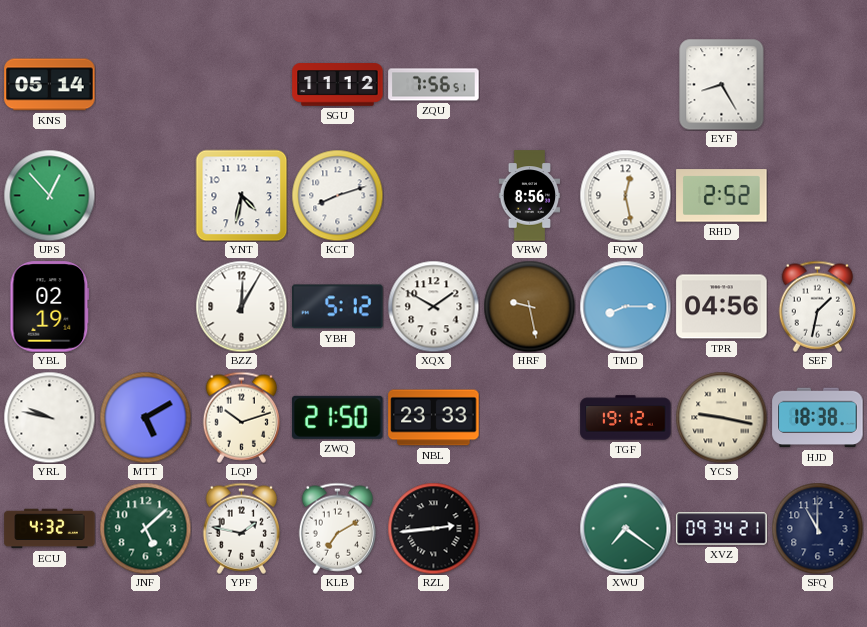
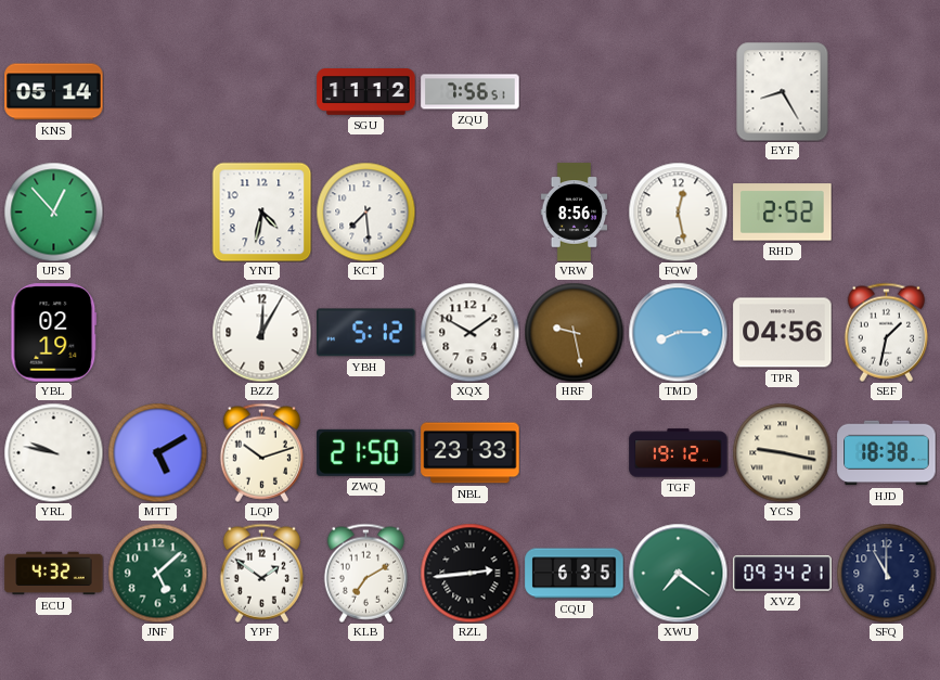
KCT: 8:12 -> 7:29
YPF: 1:47 -> 1:51
CQU: none -> 6:35
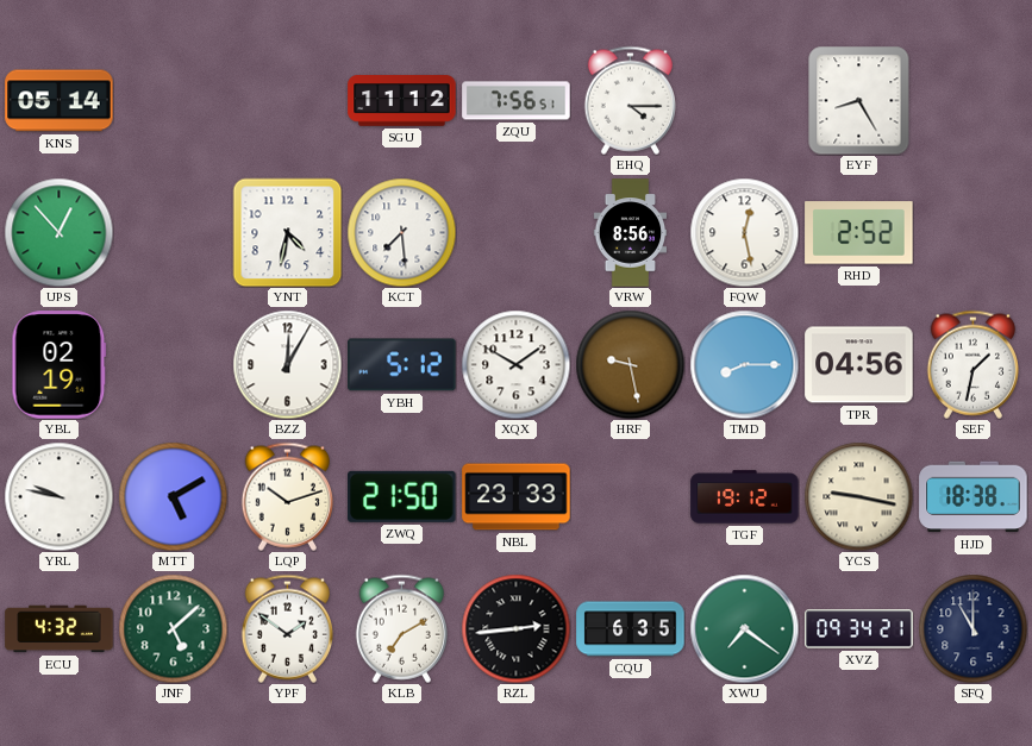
EHQ: none -> 4:15
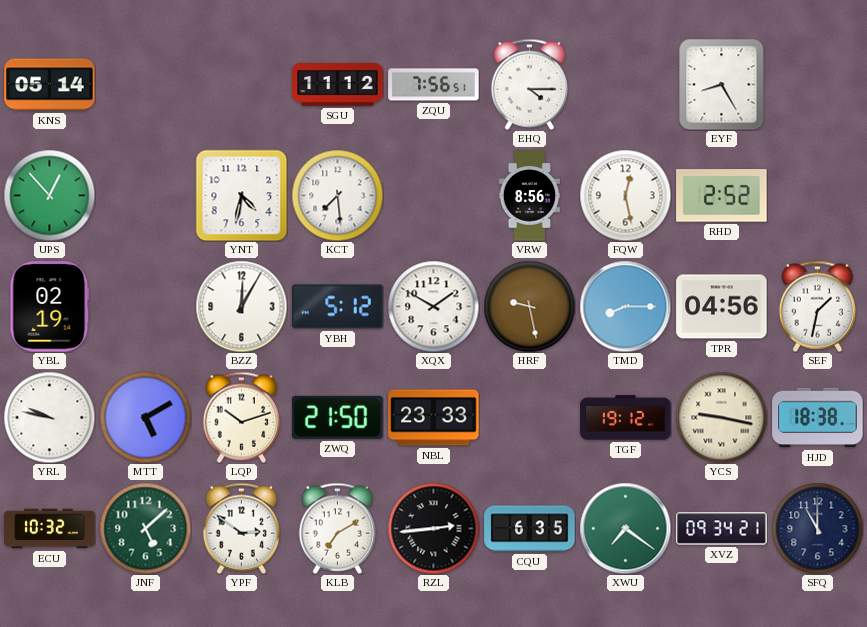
ECU: 4:32 -> 10:32
YPF: 1:51 -> 2:51
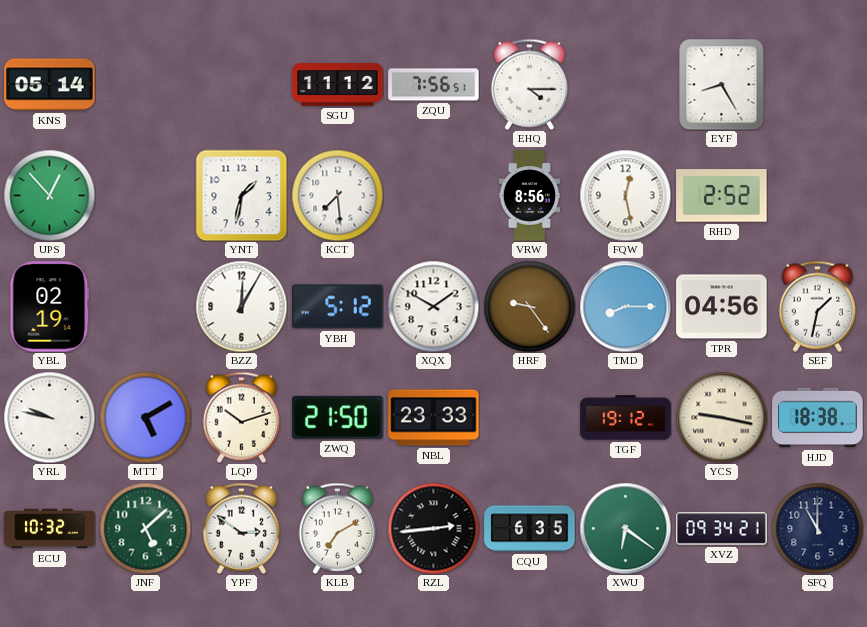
YNT: 4:32 -> 1:32
HRF: 9:28 -> 9:24
XWU: 7:21 -> 6:21
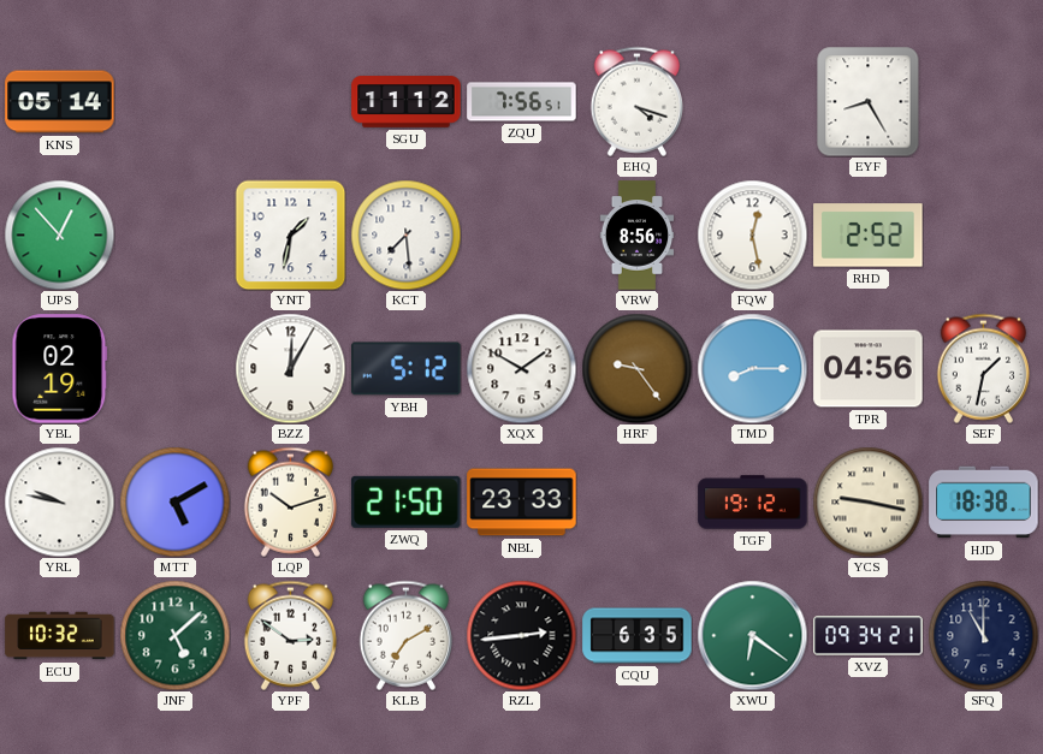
EHQ: 4:15 -> 4:18
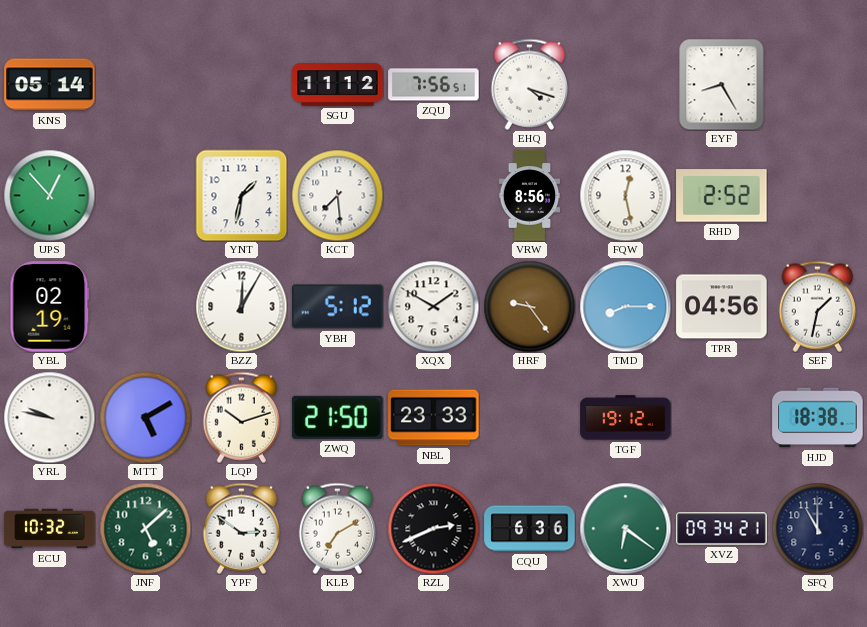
YCS: 9:17 -> none
RZL: 2:44 -> 2:41
CQU: 6:35 -> 6:36
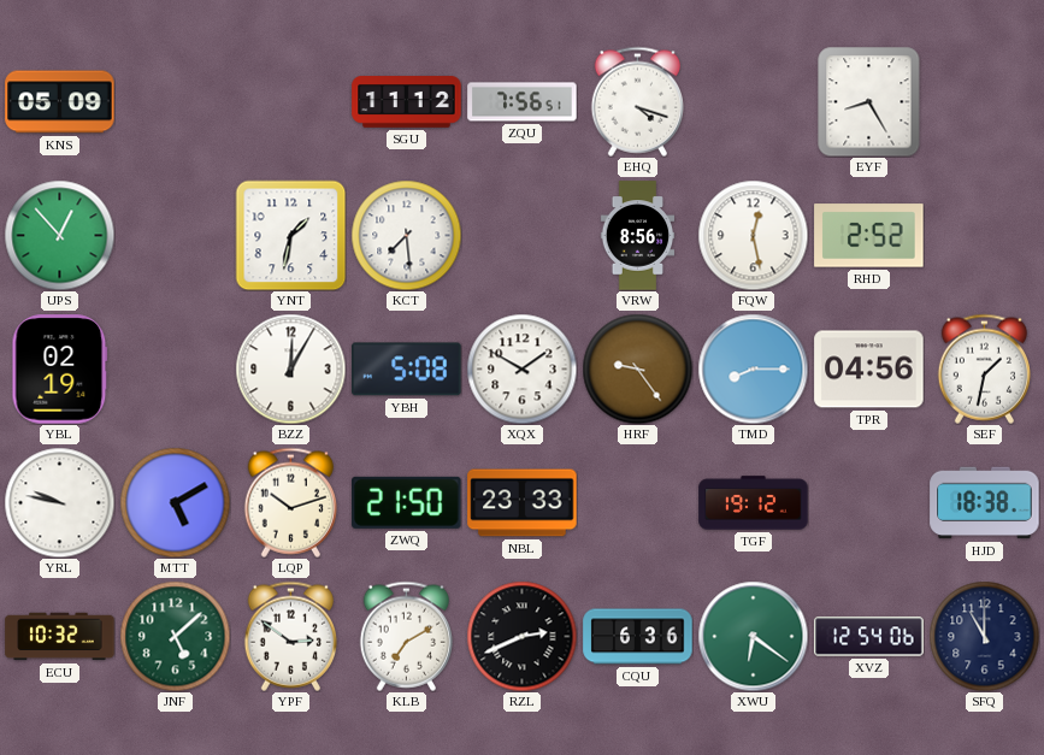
KNS: 05:14 -> 05:09
YBH: 5:12 -> 5:08
XVZ: 09:34 -> 12:54
